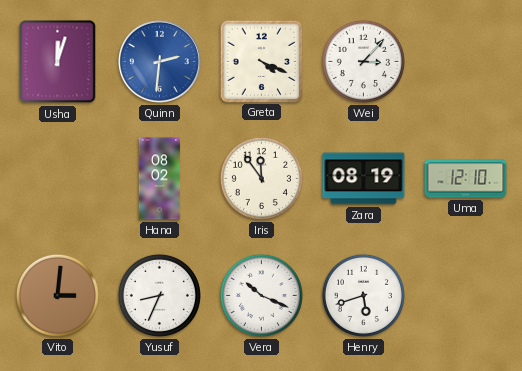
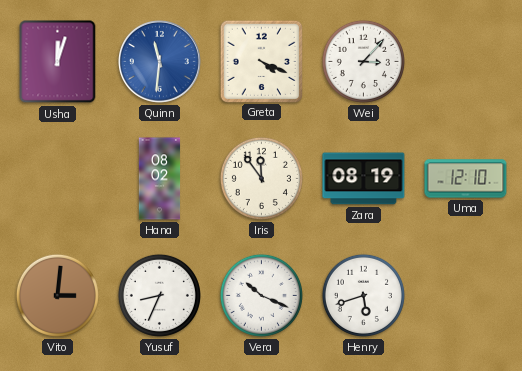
Quinn: 2:31 -> 11:31
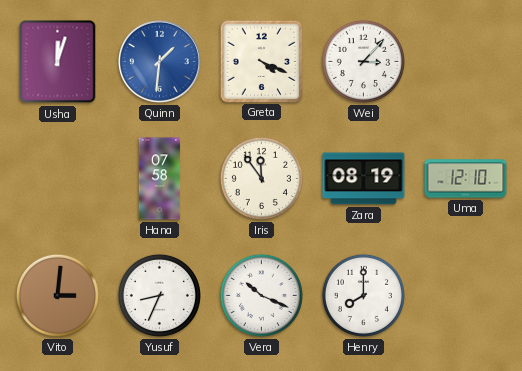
Quinn: 11:31 -> 1:31
Hana: 08:02 -> 07:58
Henry: 5:42 -> 8:00
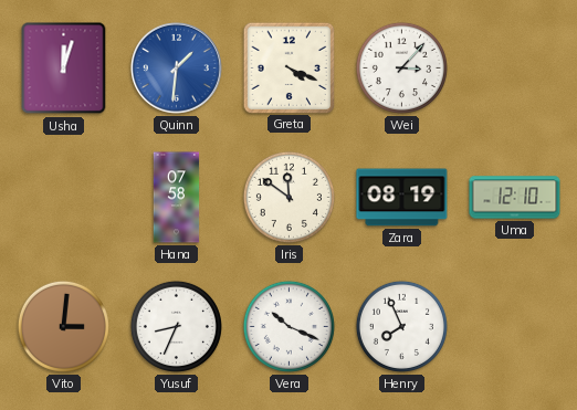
Iris: 11:54 -> 11:51
Henry: 8:00 -> 7:56
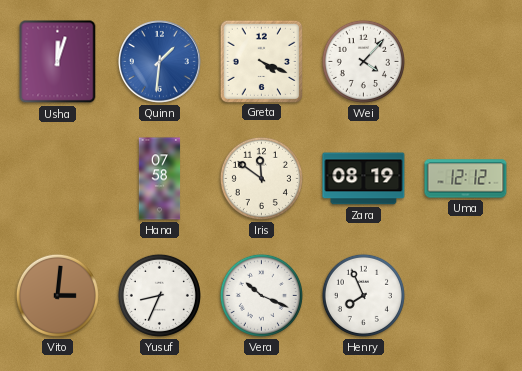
Wei: 3:07 -> 4:07
Uma: 12:10 -> 12:12
